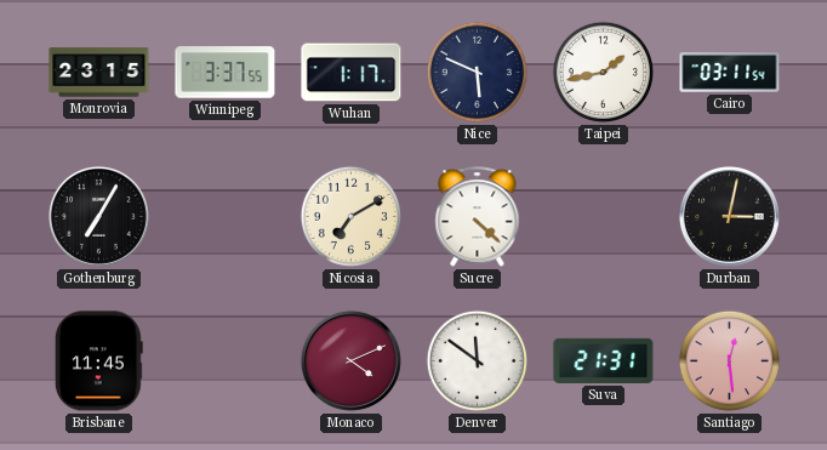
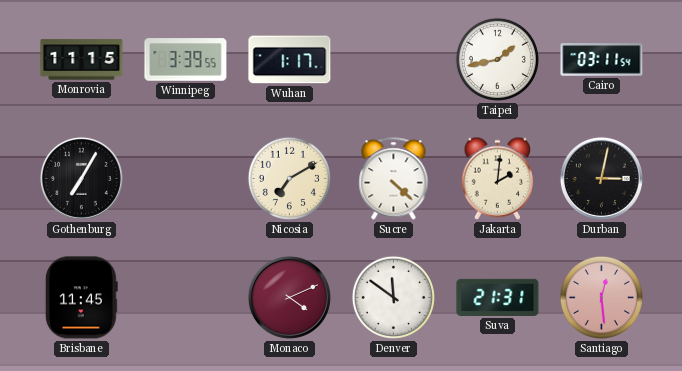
Monrovia: 23:15 -> 11:15
Winnipeg: 3:37 -> 3:39
Nice: 5:49 -> none
Jakarta: none -> 2:01
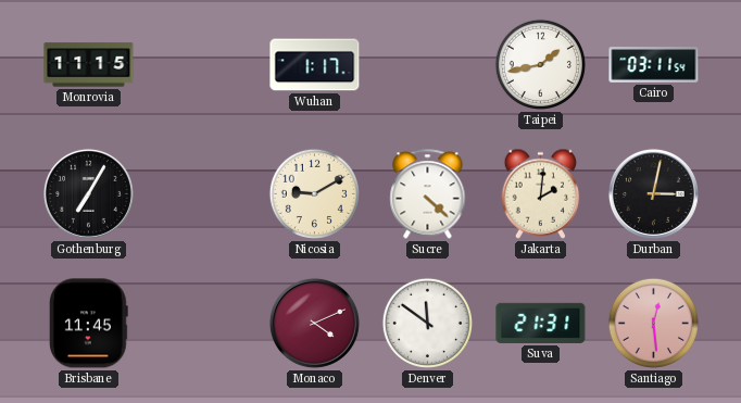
Winnipeg: 3:39 -> none
Nicosia: 7:10 -> 9:10
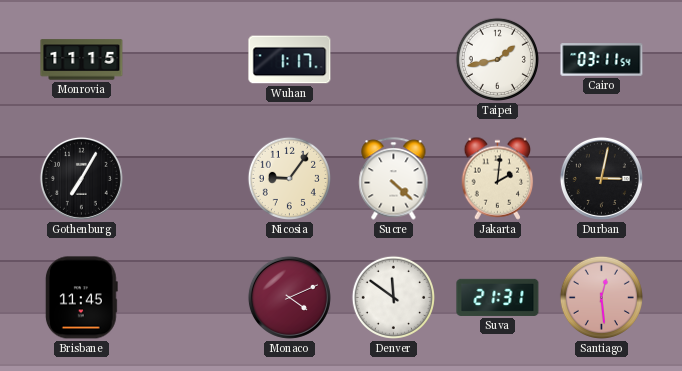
Nicosia: 9:10 -> 9:06
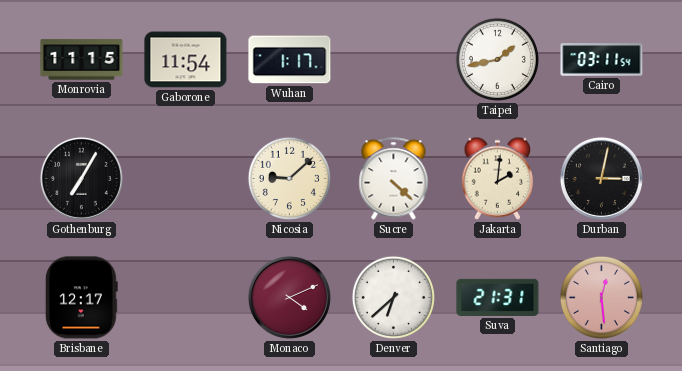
Gaborone: none -> 11:54
Nicosia: 9:06 -> 9:08
Brisbane: 11:45 -> 12:17
Denver: 11:51 -> 6:38
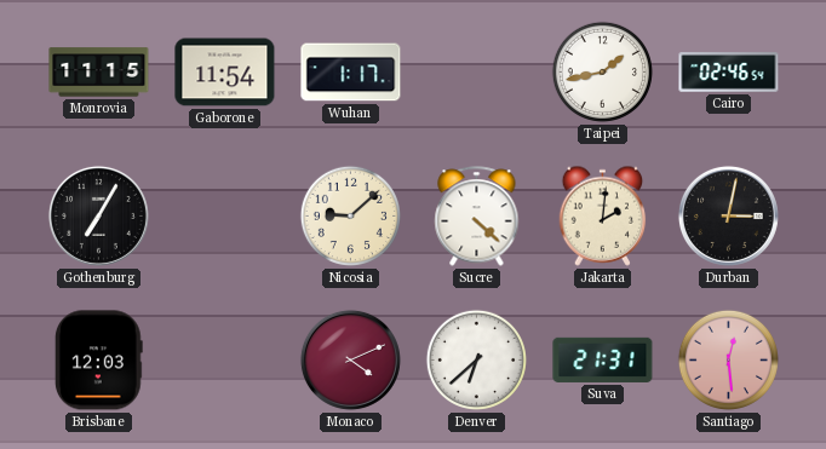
Cairo: 03:11 -> 02:46
Brisbane: 12:17 -> 12:03
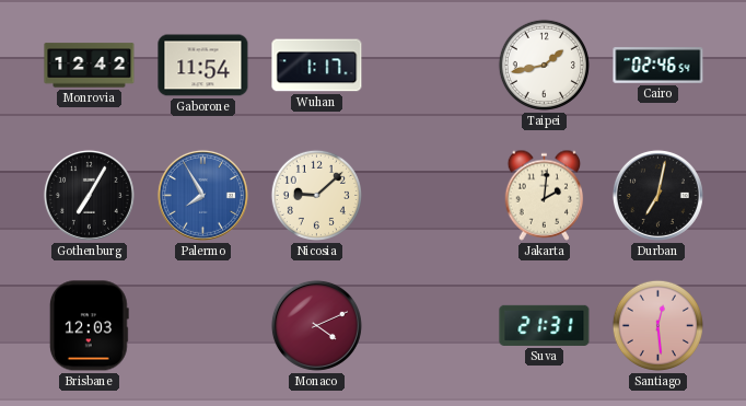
Monrovia: 11:15 -> 12:42
Palermo: none -> 7:55
Sucre: 4:22 -> none
Durban: 3:02 -> 7:02
Denver: 6:38 -> none
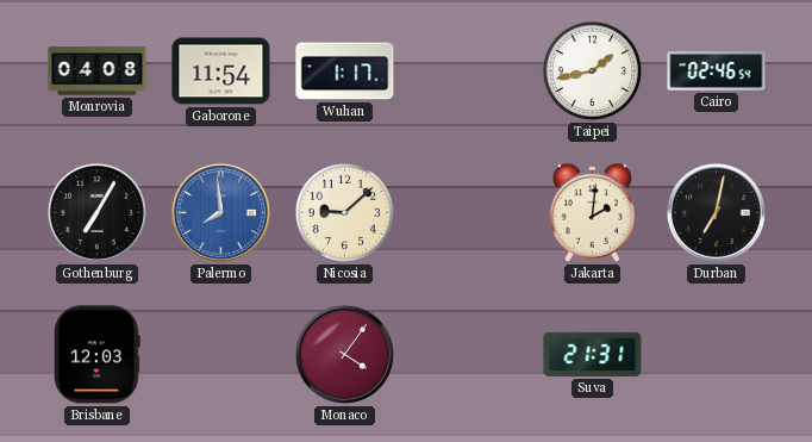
Monrovia: 12:42 -> 04:08
Palermo: 7:55 -> 7:59
Monaco: 4:11 -> 4:06
Santiago: 12:29 -> none
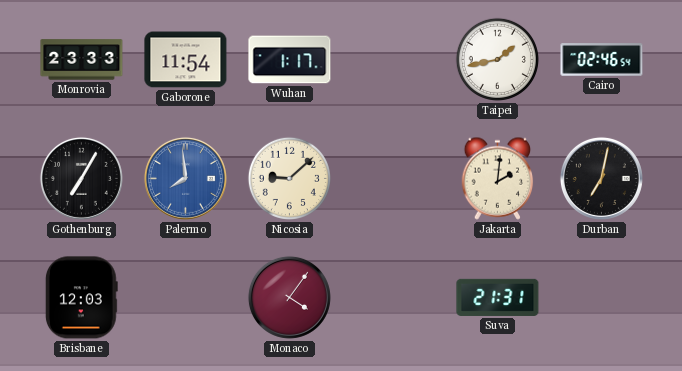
Monrovia: 04:08 -> 23:33
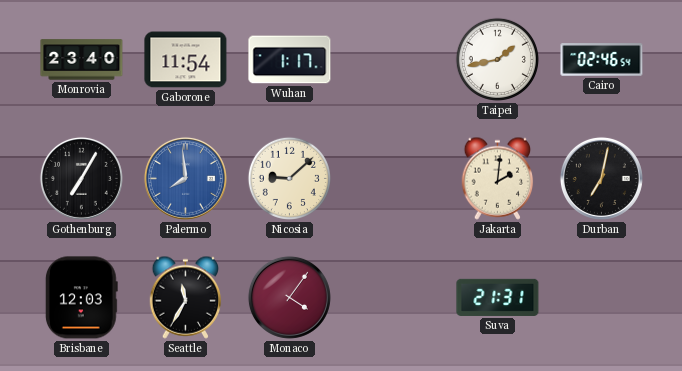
Monrovia: 23:33 -> 23:40
Seattle: none -> 11:35
